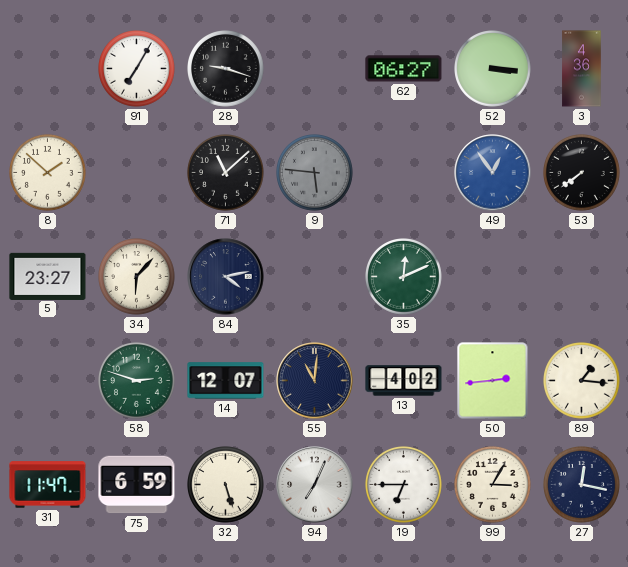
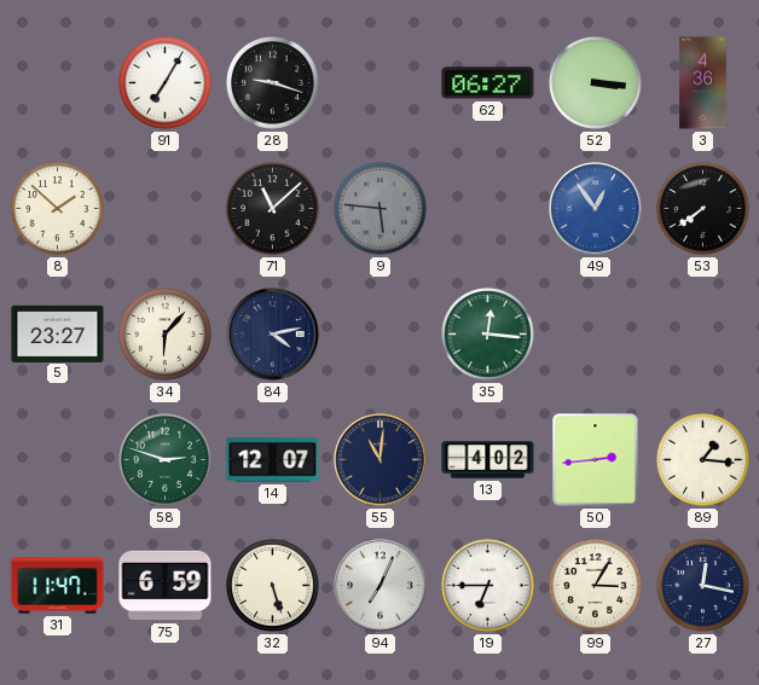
35: 12:11 -> 12:16
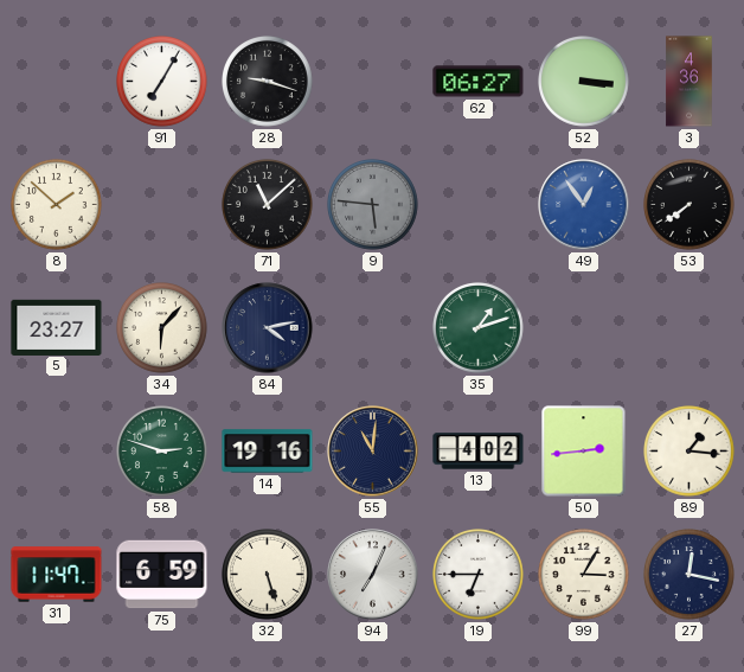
35: 12:16 -> 1:12
14: 12:07 -> 19:16
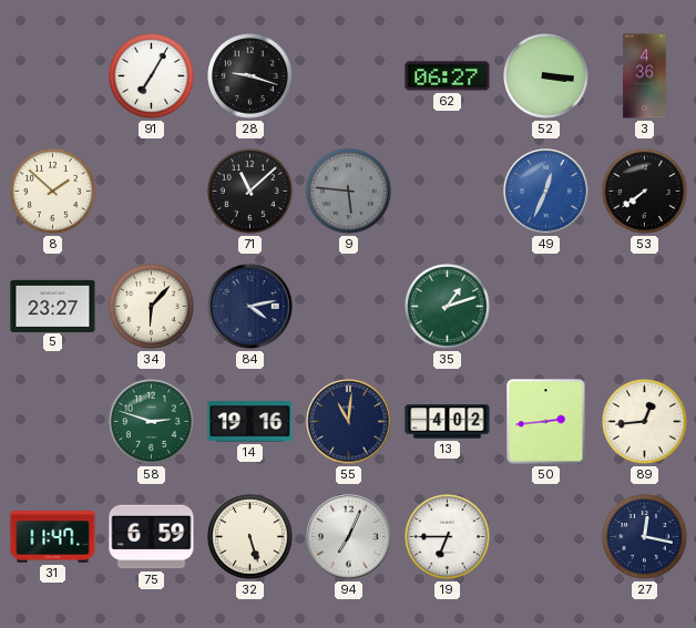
49: 12:54 -> 12:34
89: 1:16 -> 12:44
99: 3:05 -> none
